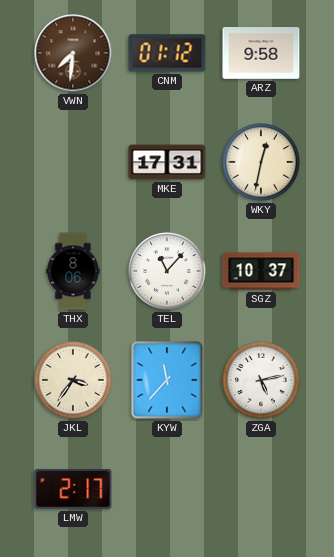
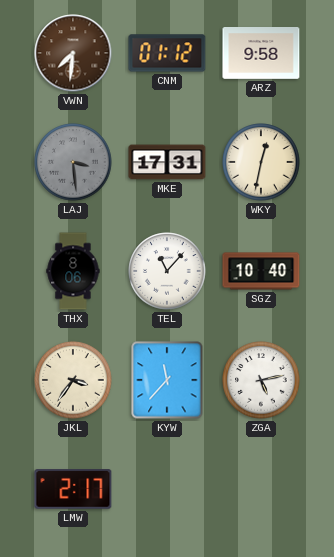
LAJ: none -> 3:29
SGZ: 10:37 -> 10:40
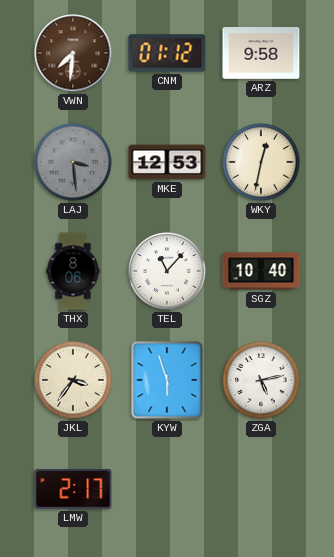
MKE: 17:31 -> 12:53
KYW: 11:37 -> 5:57
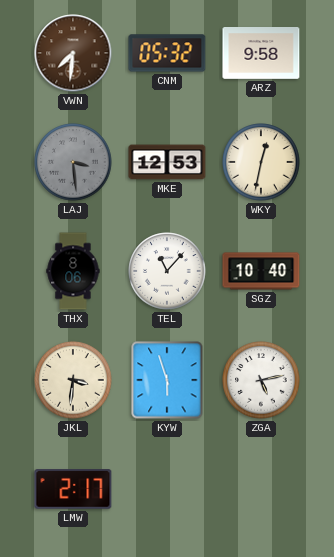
CNM: 01:12 -> 05:32
JKL: 3:36 -> 3:31
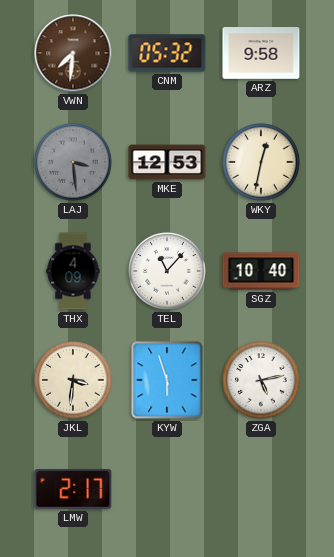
THX: 8:06 -> 4:09
